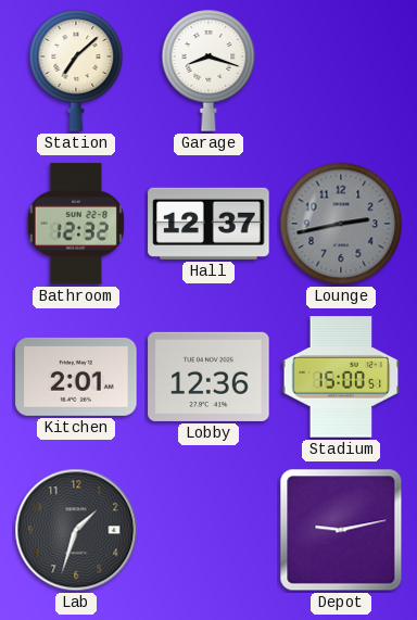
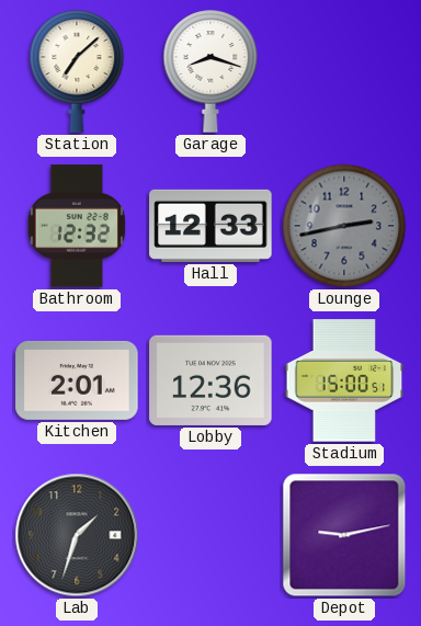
Hall: 12:37 -> 12:33
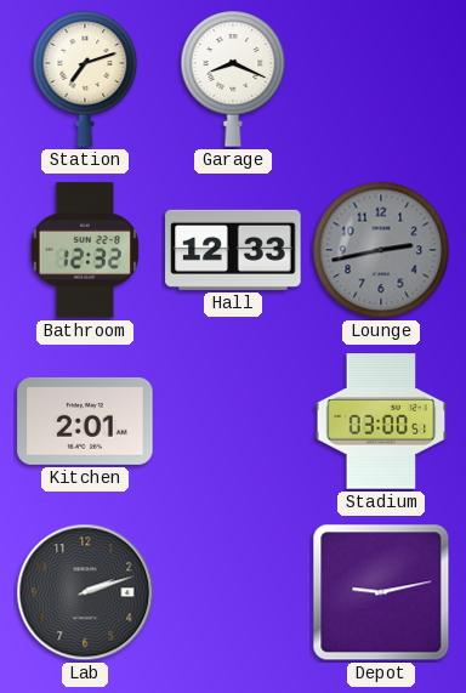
Station: 7:08 -> 7:12
Garage: 8:18 -> 8:19
Lobby: 12:36 -> none
Stadium: 15:00 -> 03:00
Lab: 1:33 -> 2:12
